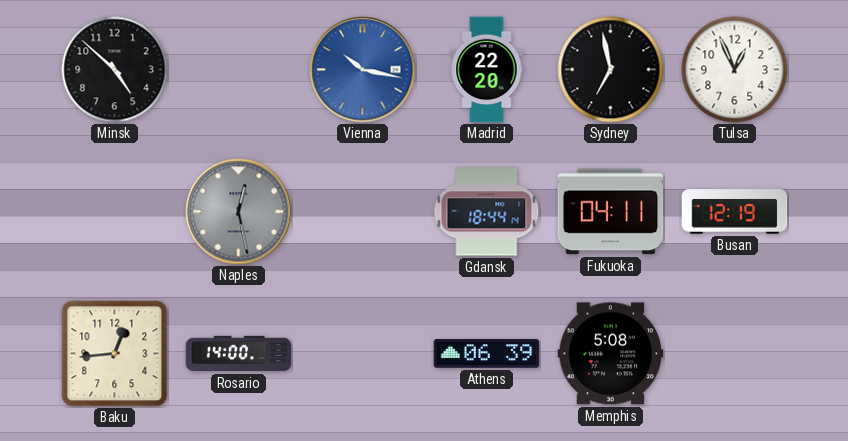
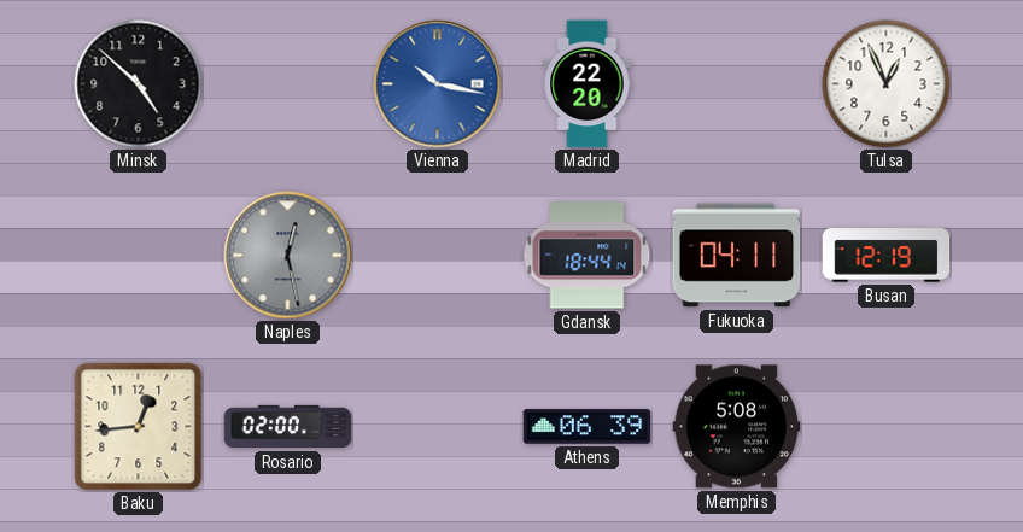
Sydney: 6:58 -> none
Rosario: 14:00 -> 02:00
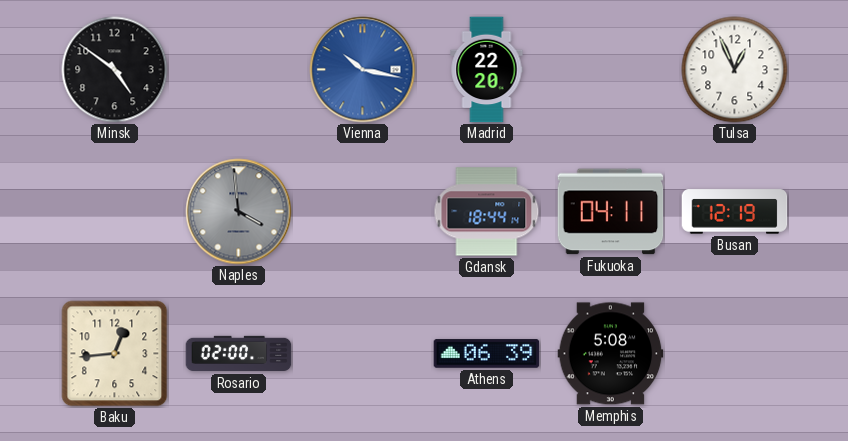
Minsk: 4:52 -> 4:51
Naples: 12:28 -> 3:59
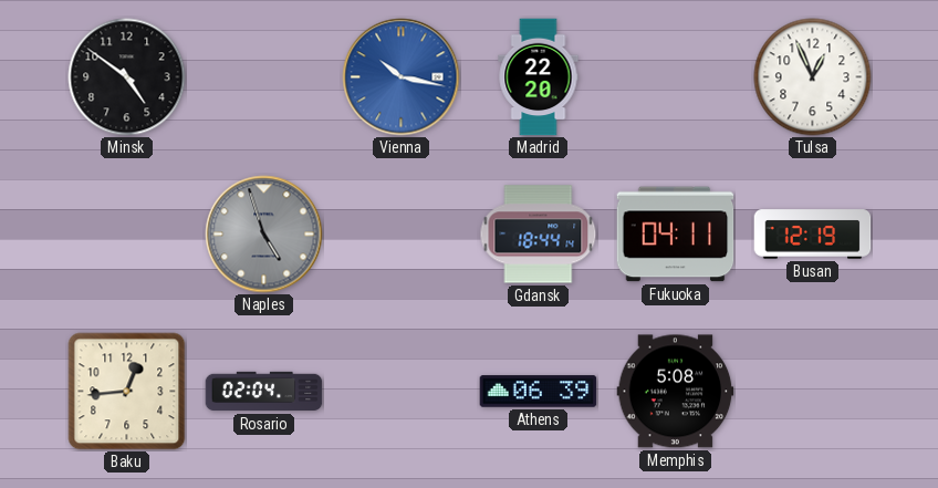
Naples: 3:59 -> 4:57
Rosario: 02:00 -> 02:04
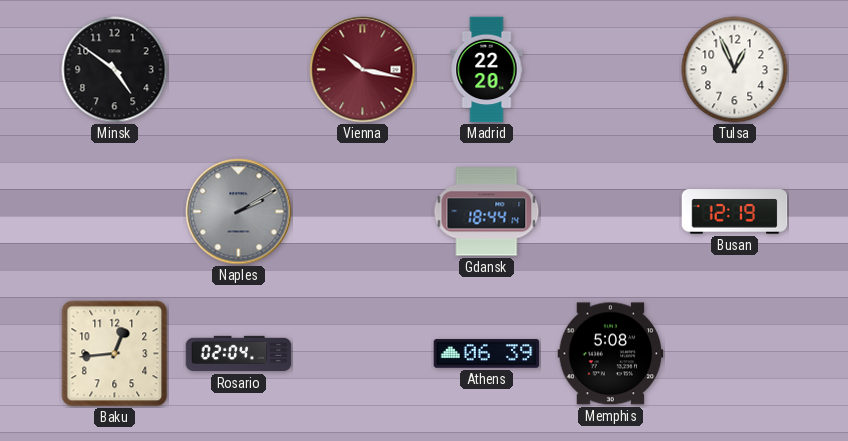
Vienna dial: blue -> burgundy
Naples: 4:57 -> 2:10
Fukuoka: 04:11 -> none
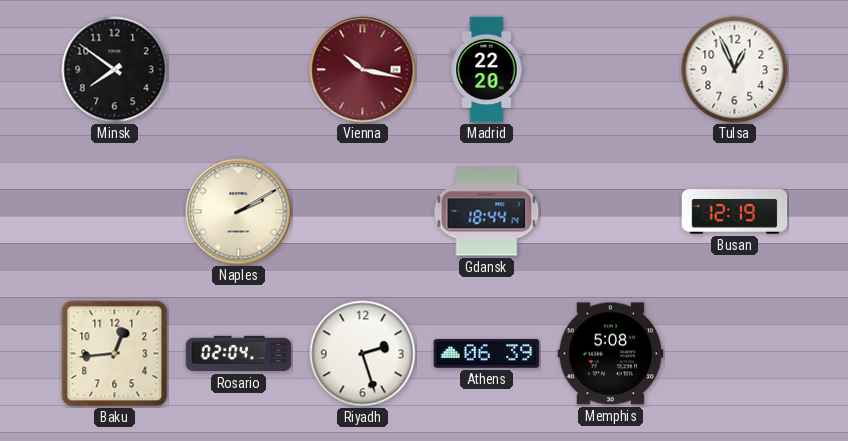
Minsk: 4:51 -> 7:51
Naples dial: grey -> cream
Riyadh: none -> 2:27
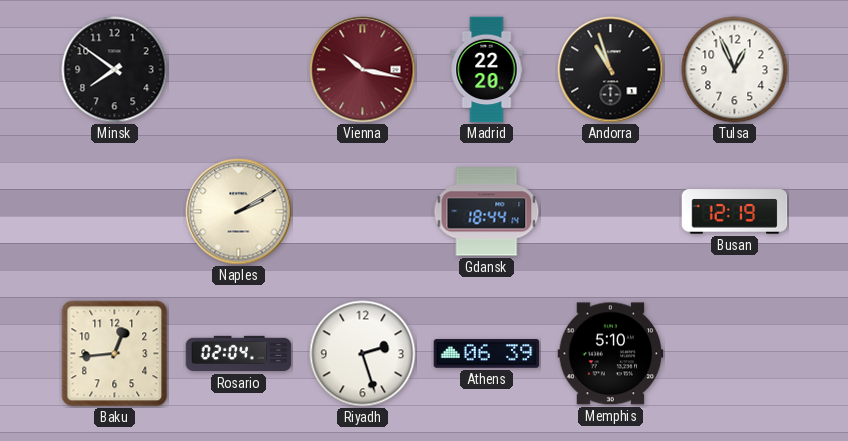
Andorra: none -> 10:57
Memphis: 5:08 -> 5:10
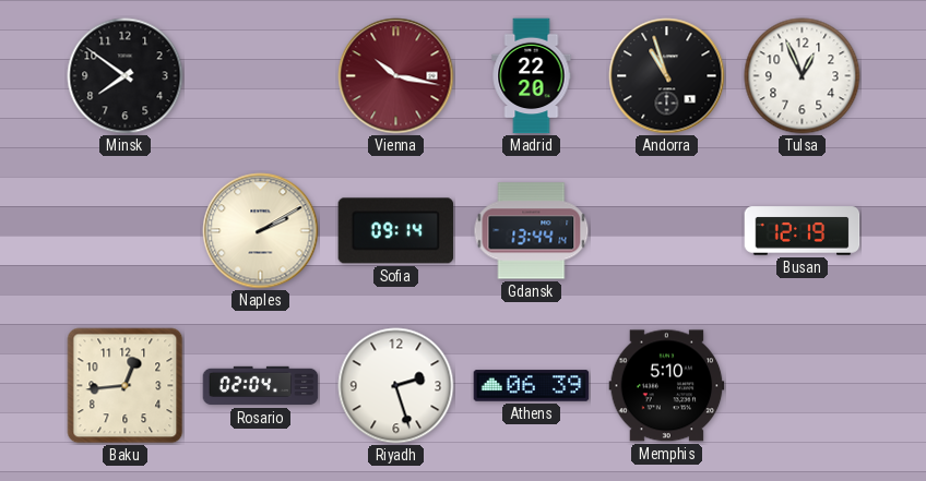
Sofia: none -> 09:14
Gdansk: 18:44 -> 13:44
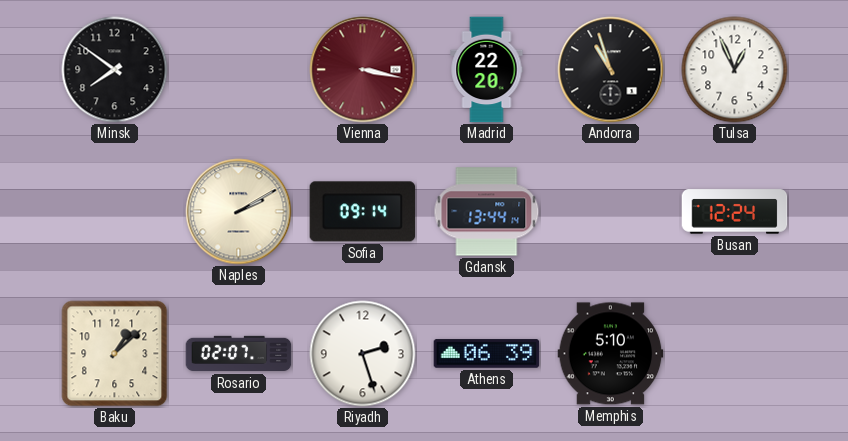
Vienna: 10:17 -> 3:17
Busan: 12:19 -> 12:24
Baku: 12:44 -> 1:08
Rosario: 02:04 -> 02:07
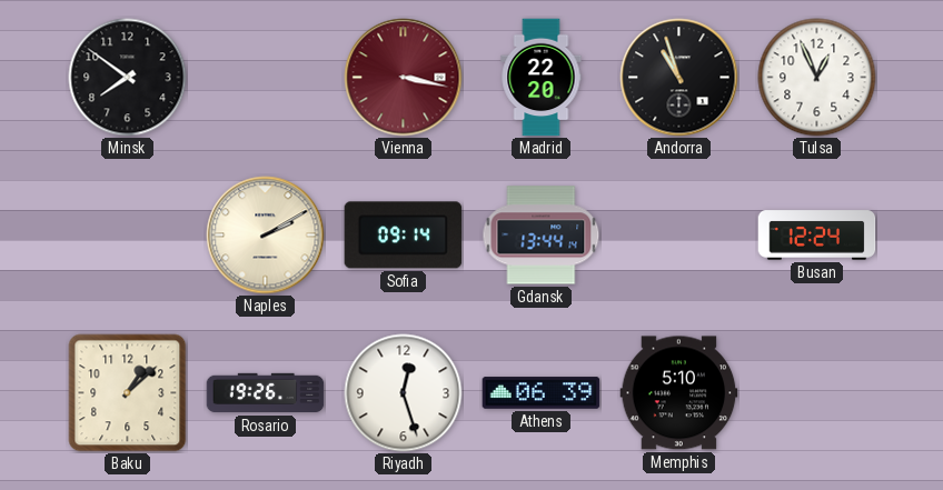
Rosario: 02:07 -> 19:26
Riyadh: 2:27 -> 12:27
